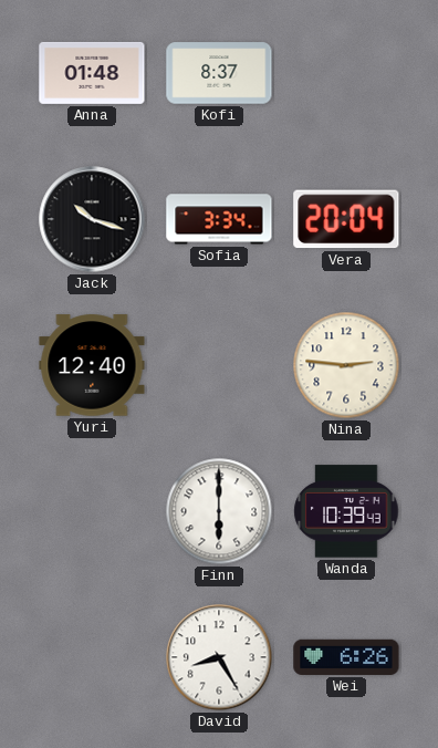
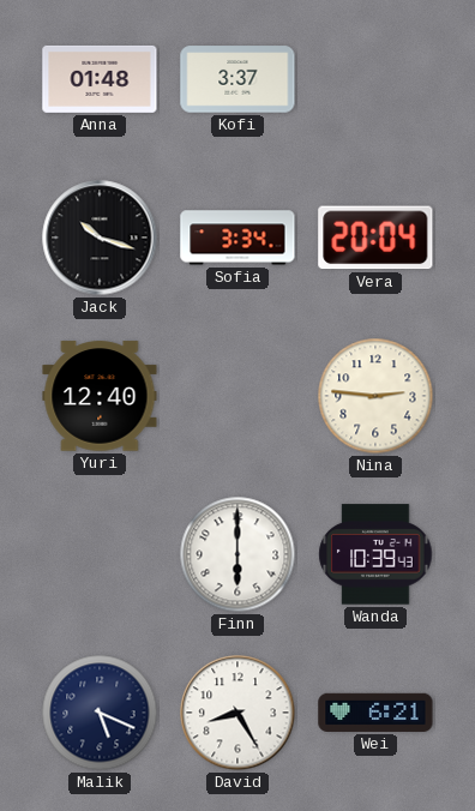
Kofi: 8:37 -> 3:37
Malik: none -> 5:19
Wei: 6:26 -> 6:21
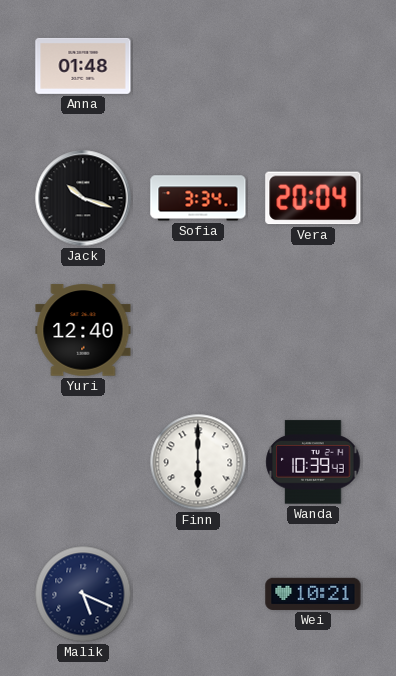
Kofi: 3:37 -> none
Nina: 2:46 -> none
David: 8:25 -> none
Wei: 6:21 -> 10:21
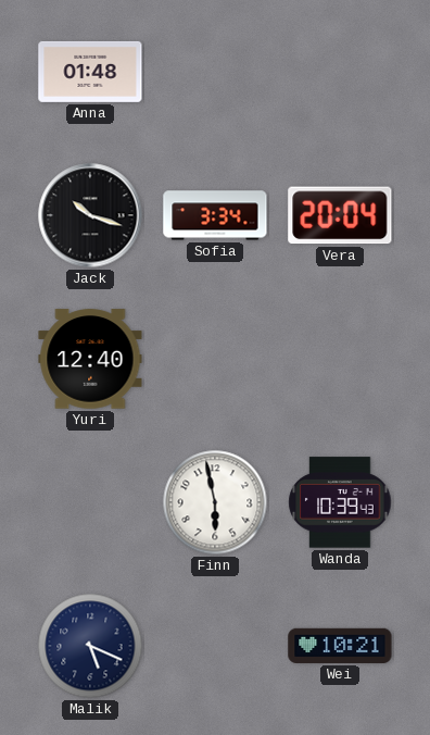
Finn: 6:00 -> 5:58
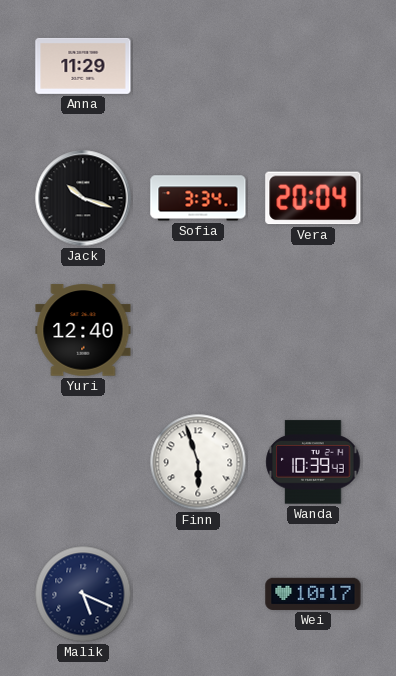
Anna: 01:48 -> 11:29
Finn: 5:58 -> 5:57
Wei: 10:21 -> 10:17
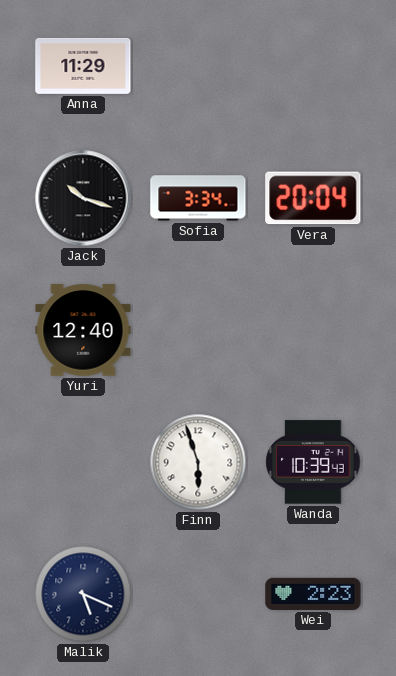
Wei: 10:17 -> 2:23
